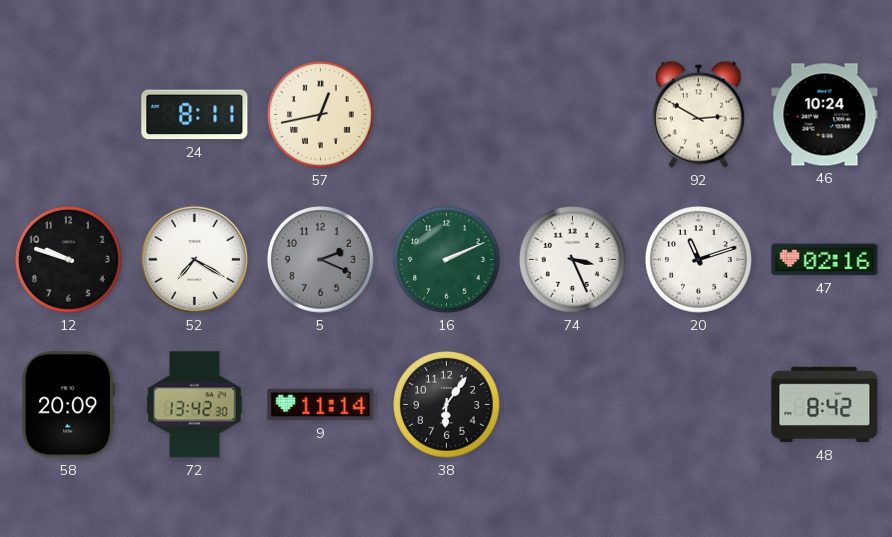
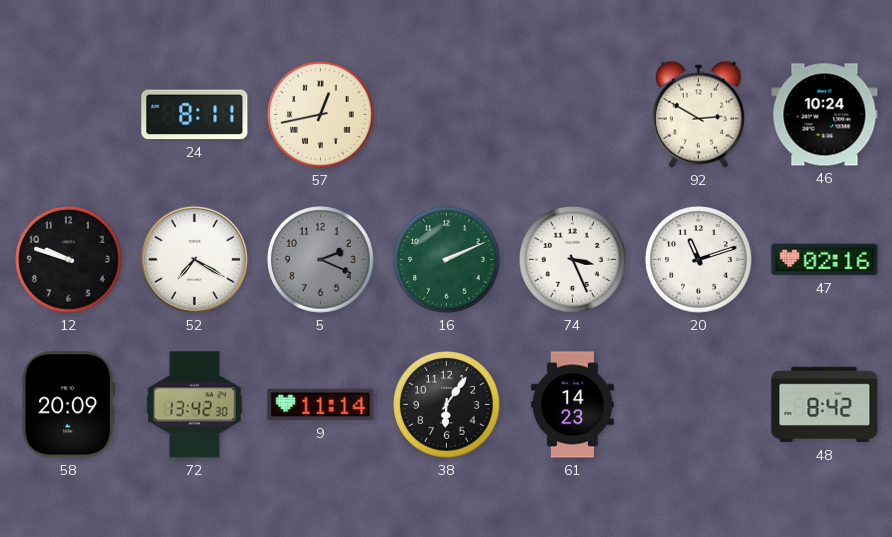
61: none -> 14:23
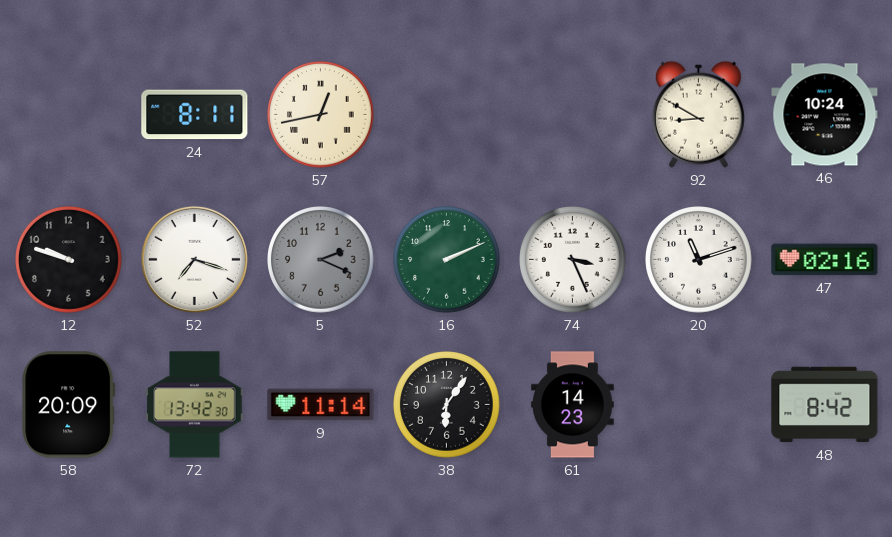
92: 2:50 -> 8:50
52: 7:20 -> 7:18
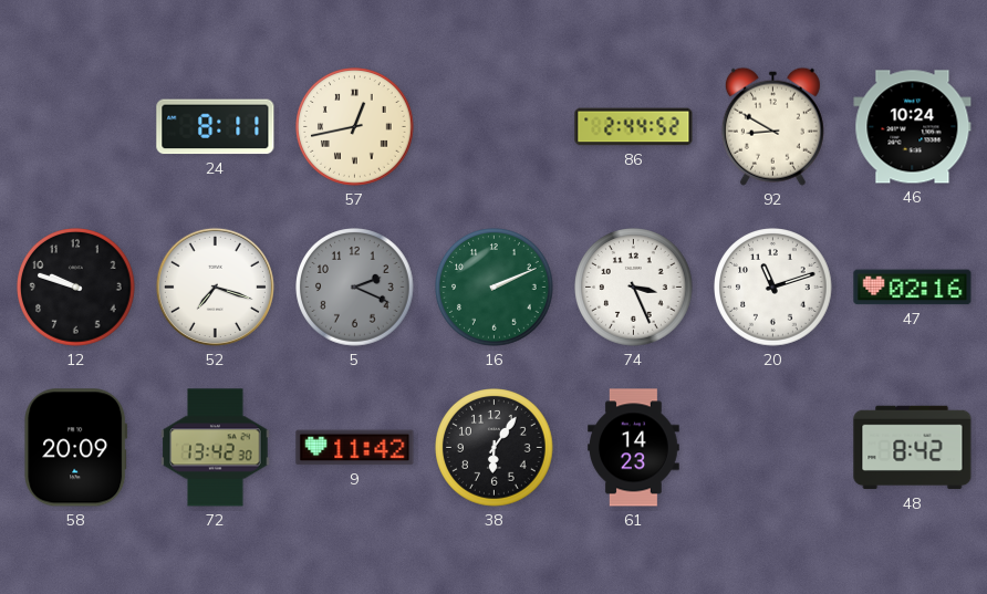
86: none -> 2:44
9: 11:14 -> 11:42
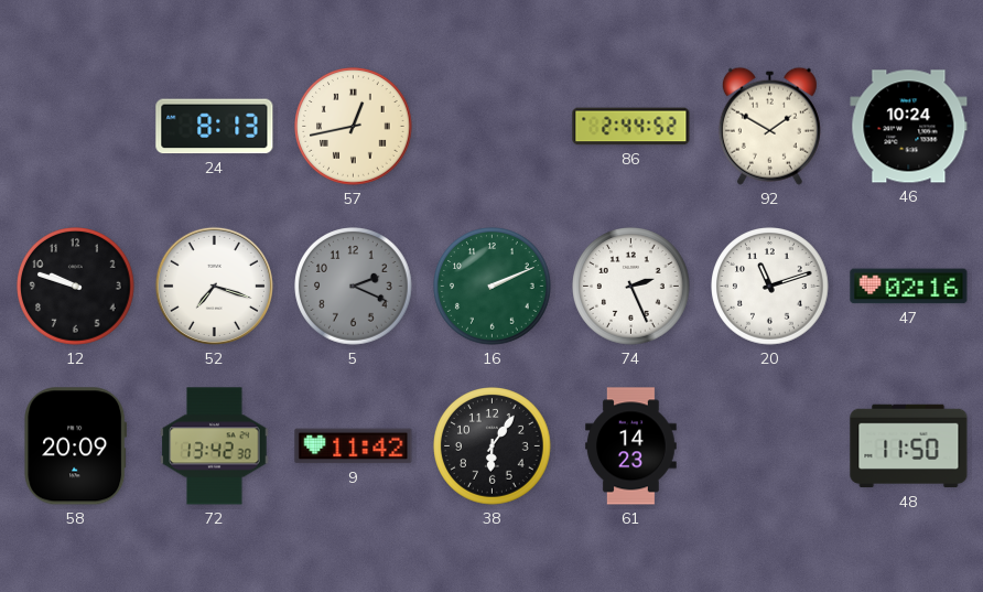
24: 8:11 -> 8:13
92: 8:50 -> 1:50
74: 3:26 -> 2:26
48: 8:42 -> 11:50
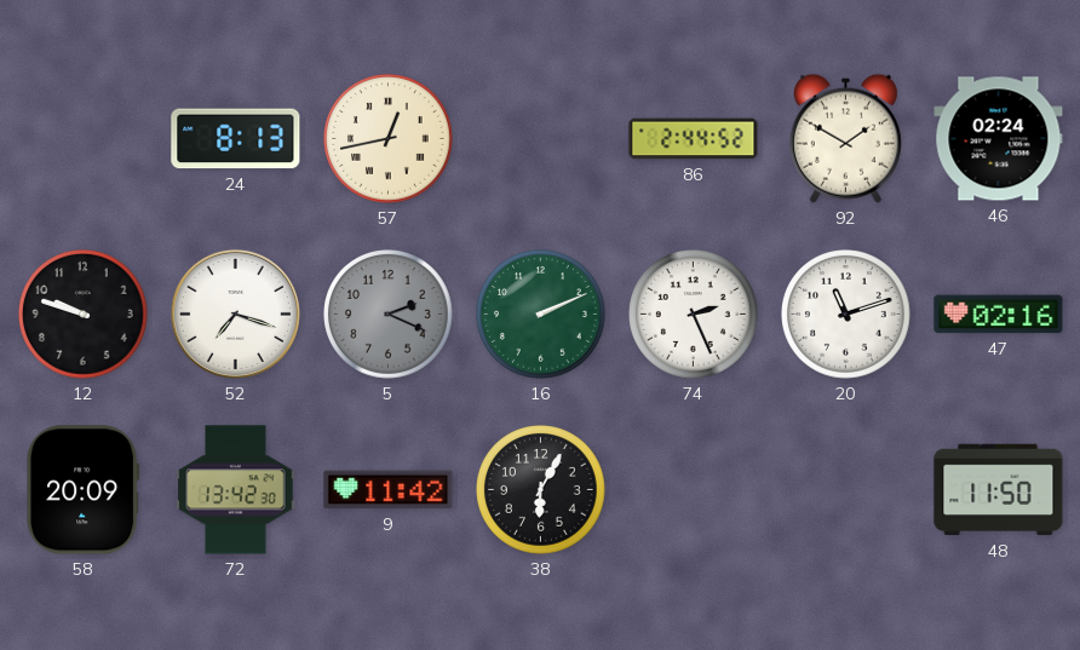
46: 10:24 -> 02:24
38: 6:06 -> 6:05
61: 14:23 -> none
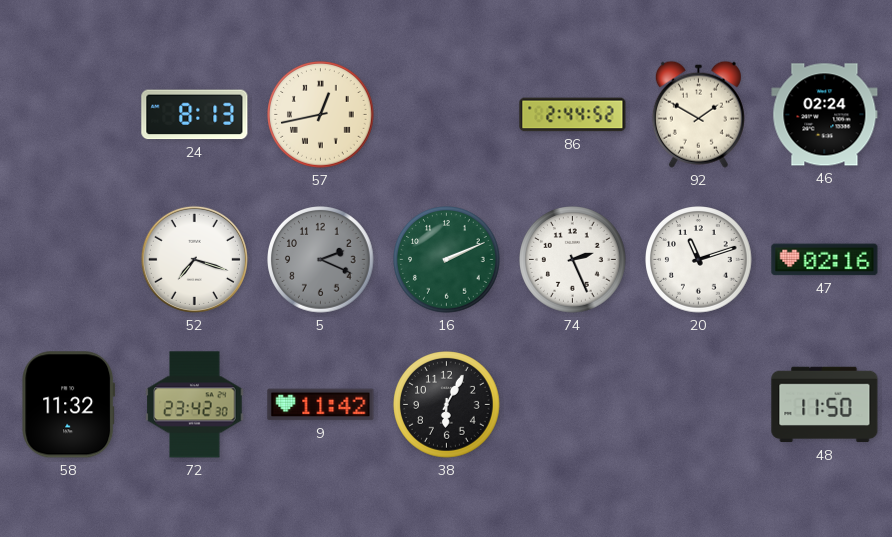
12: 9:48 -> none
58: 20:09 -> 11:32
72: 13:42 -> 23:42
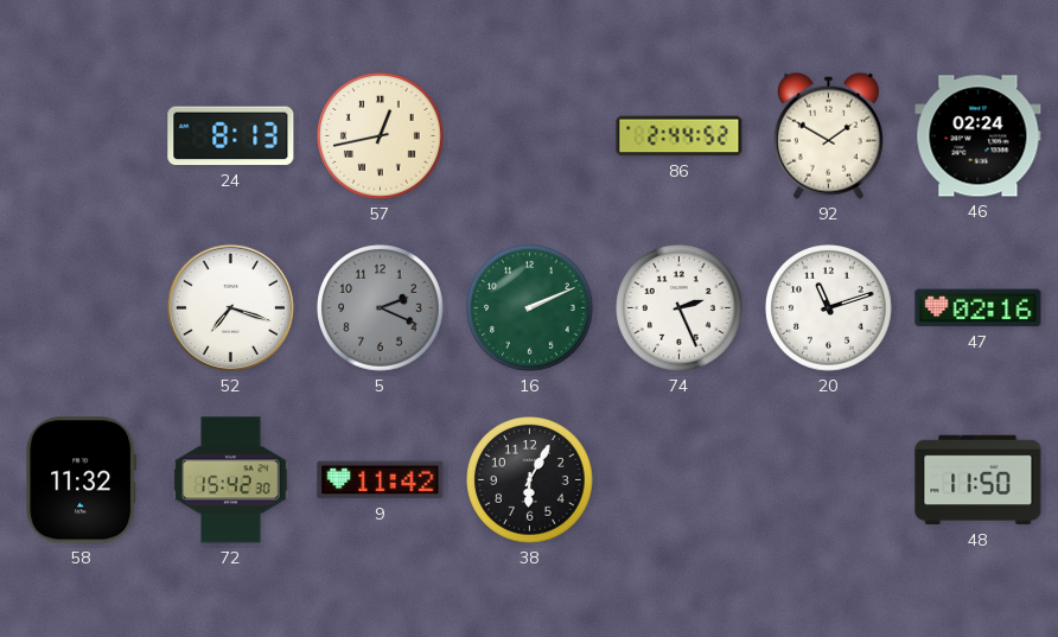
72: 23:42 -> 15:42
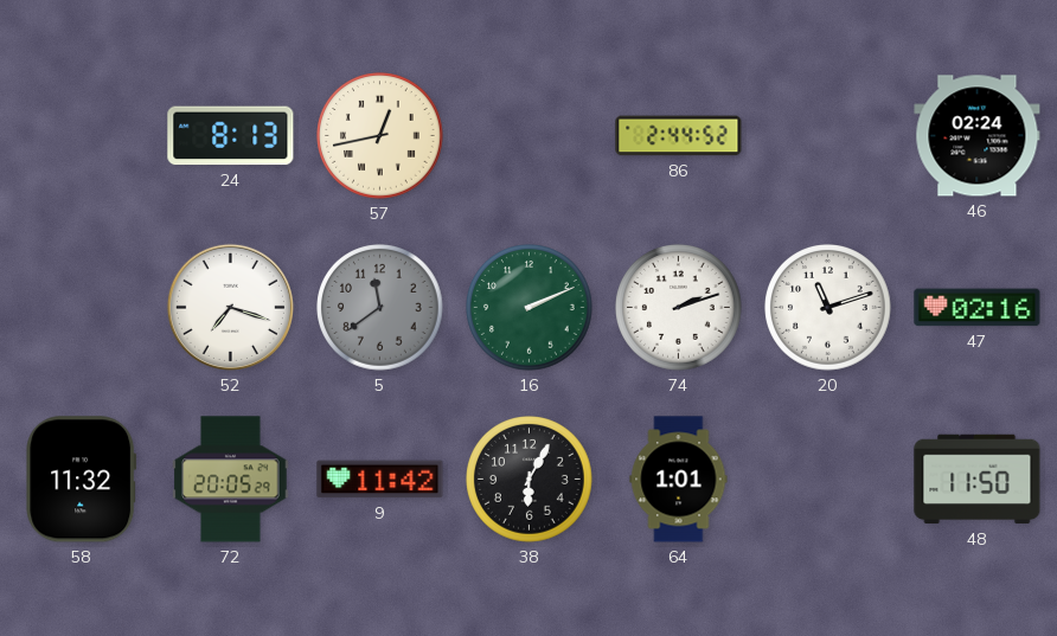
92: 1:50 -> none
5: 2:19 -> 11:39
74: 2:26 -> 2:12
72: 15:42 -> 20:05
64: none -> 1:01
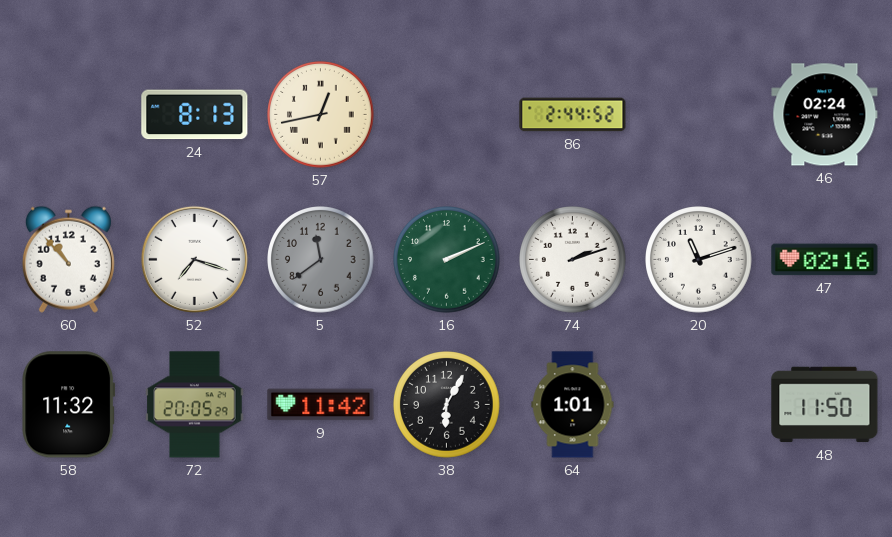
60: none -> 10:53
